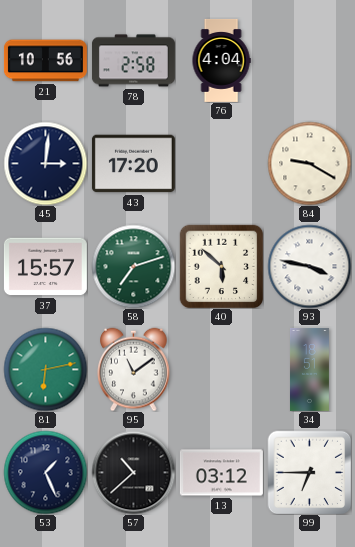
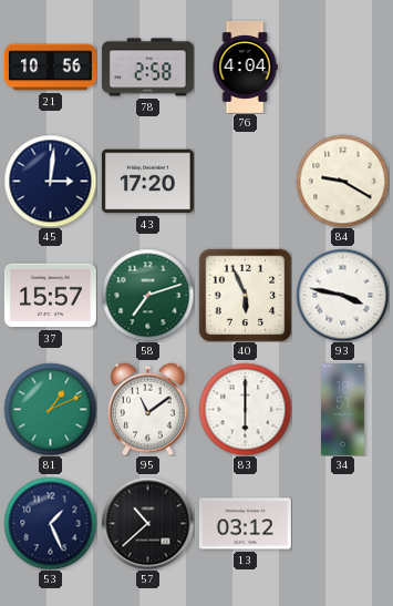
40: 5:52 -> 5:56
81: 6:13 -> 1:11
83: none -> 6:00
99: 6:45 -> none
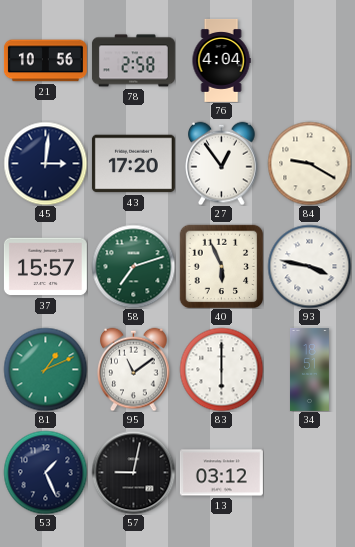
27: none -> 12:54
57: 10:38 -> 9:02
